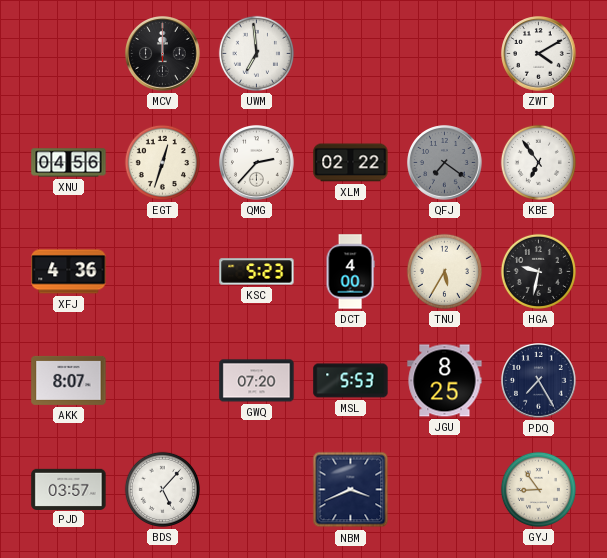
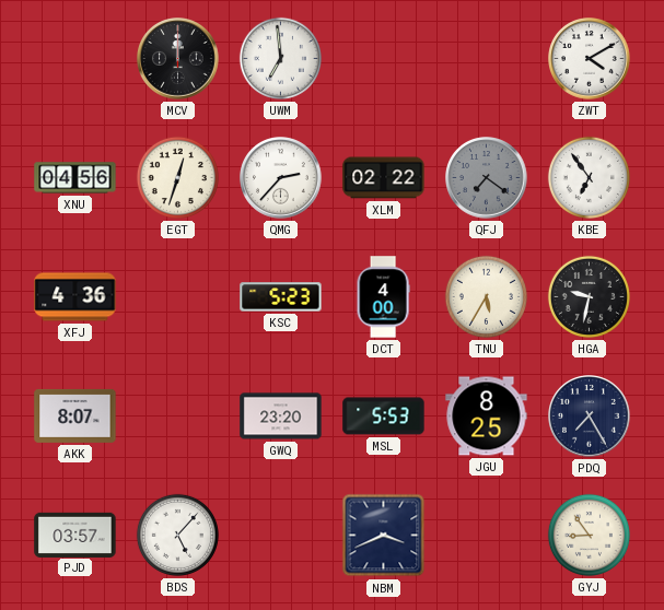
GWQ: 07:20 -> 23:20
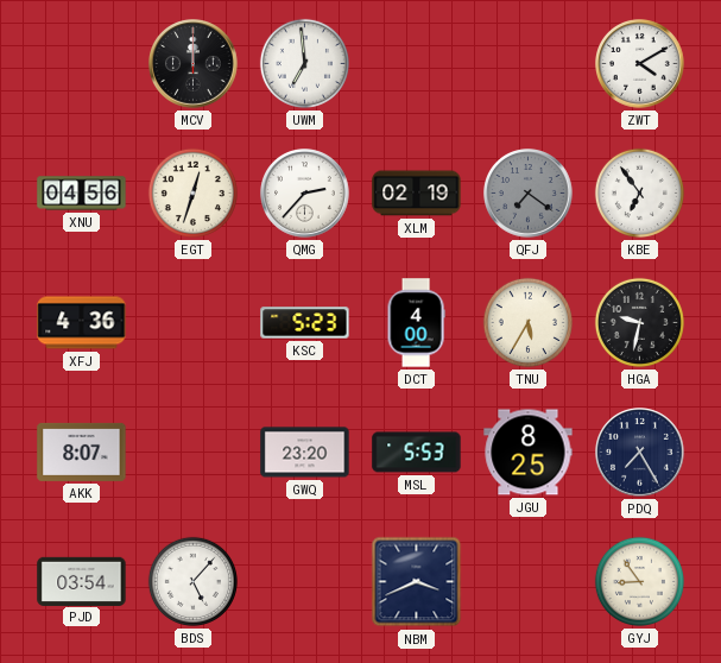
XLM: 02:22 -> 02:19
PJD: 03:57 -> 03:54
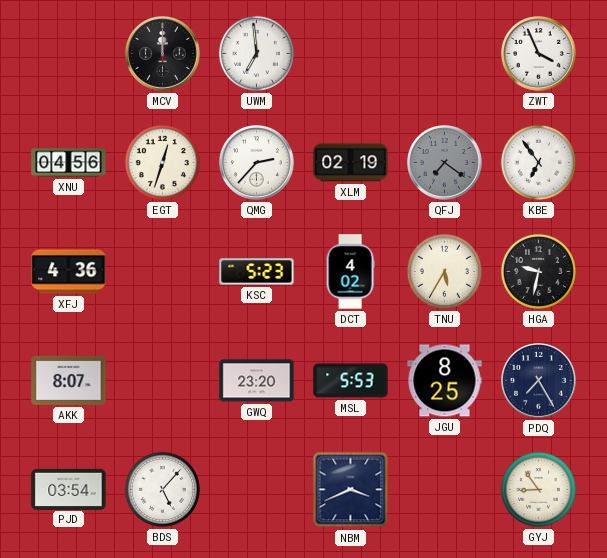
ZWT: 4:10 -> 3:56
DCT: 4:00 -> 4:02
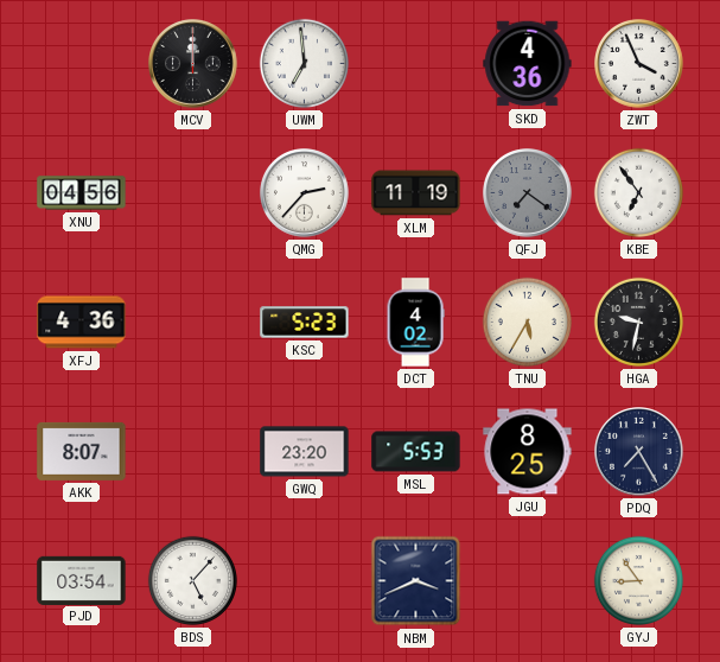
SKD: none -> 4:36
EGT: 12:33 -> none
XLM: 02:19 -> 11:19
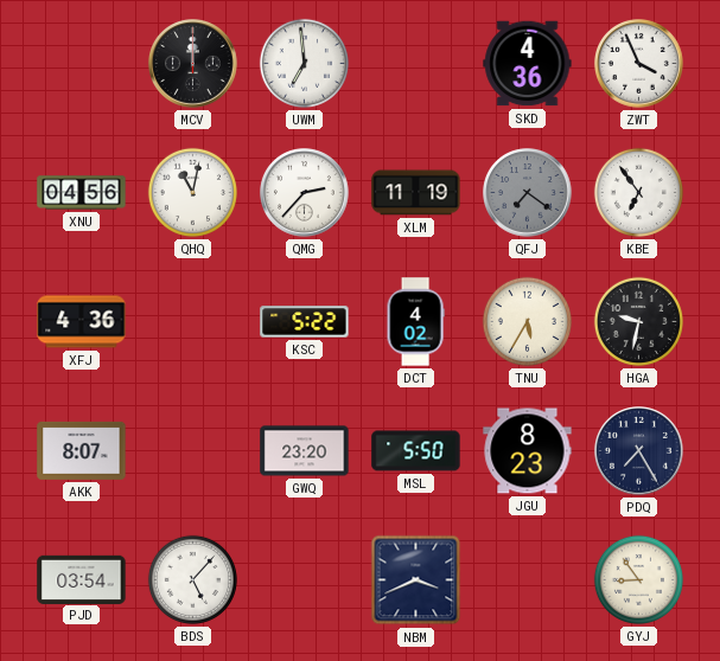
QHQ: none -> 11:02
KSC: 5:23 -> 5:22
MSL: 5:53 -> 5:50
JGU: 8:25 -> 8:23
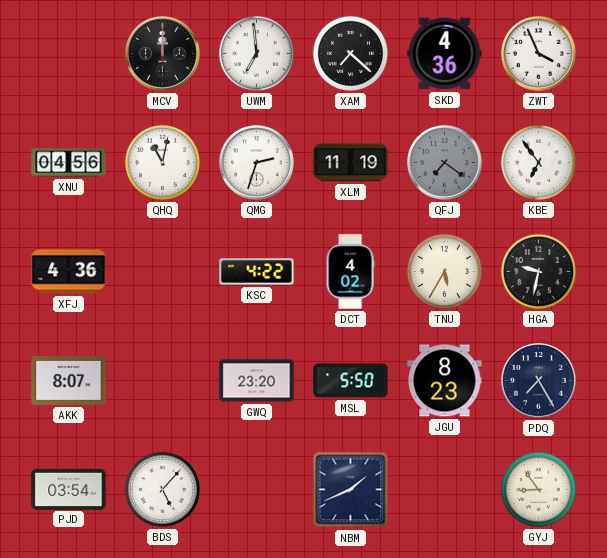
XAM: none -> 7:22
QMG: 2:37 -> 2:33
KSC: 5:22 -> 4:22
NBM: 3:41 -> 1:41
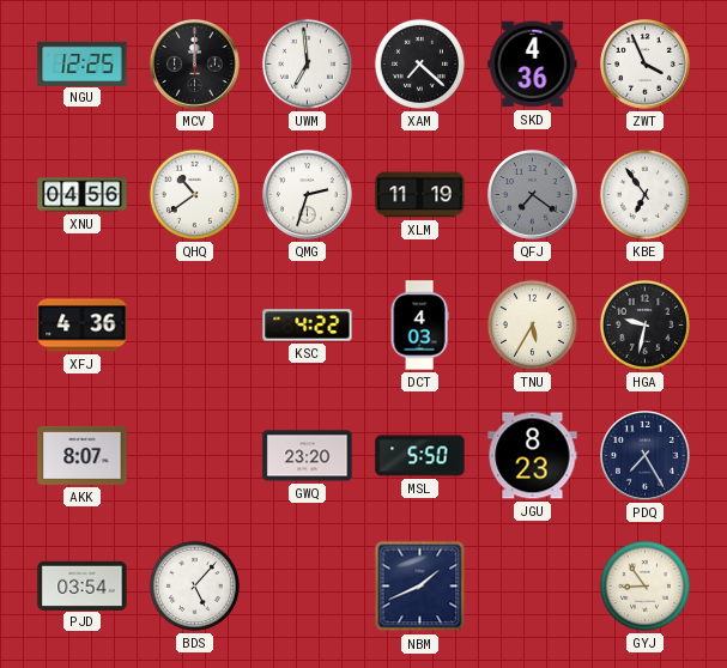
NGU: none -> 12:25
QHQ: 11:02 -> 10:39
DCT: 4:02 -> 4:03
